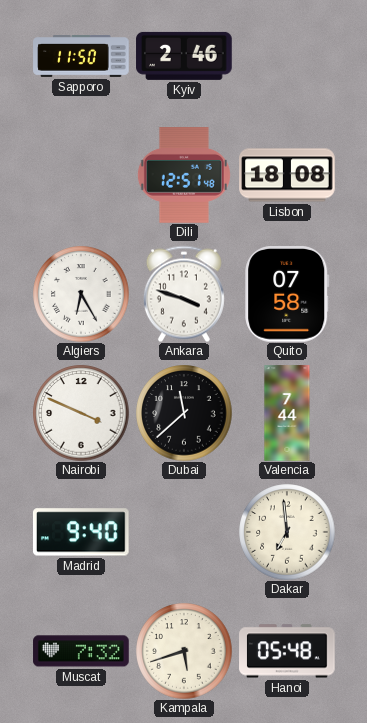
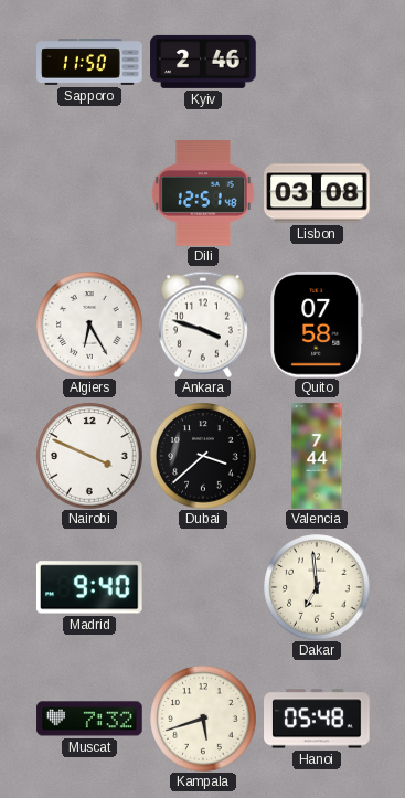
Lisbon: 18:08 -> 03:08
Dubai: 11:38 -> 3:38
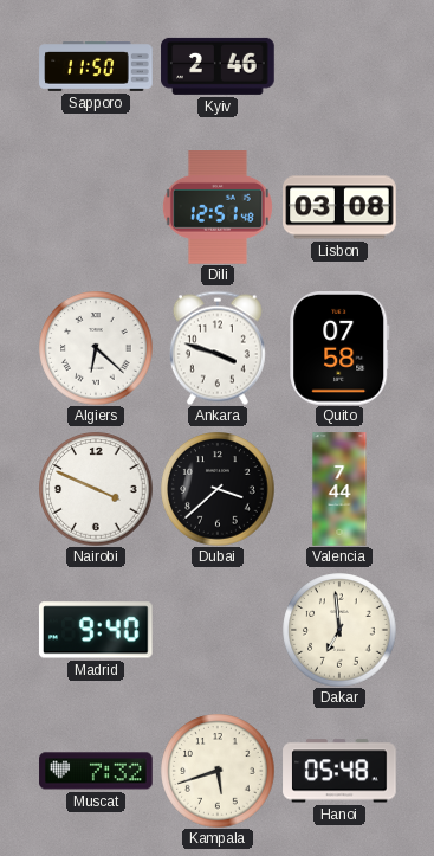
Algiers: 6:25 -> 6:22
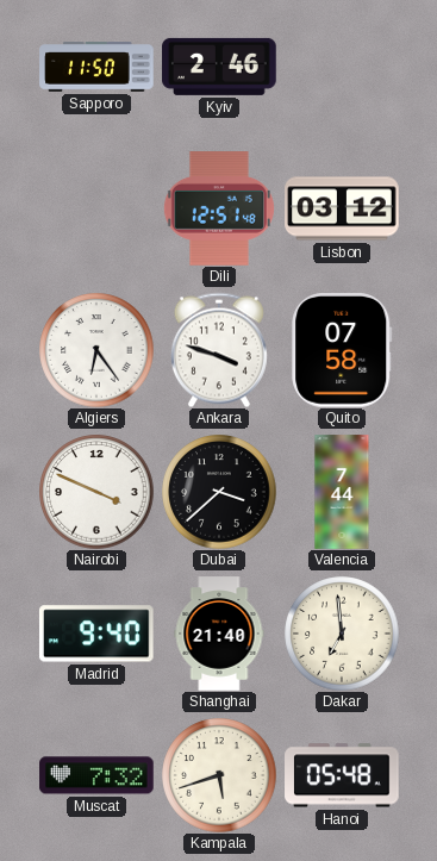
Lisbon: 03:08 -> 03:12
Algiers: 6:22 -> 6:24
Shanghai: none -> 21:40
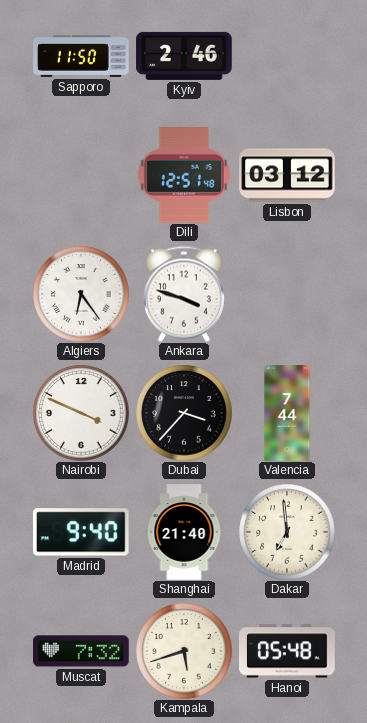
Quito: 07:58 -> none
Dubai: 3:38 -> 3:37
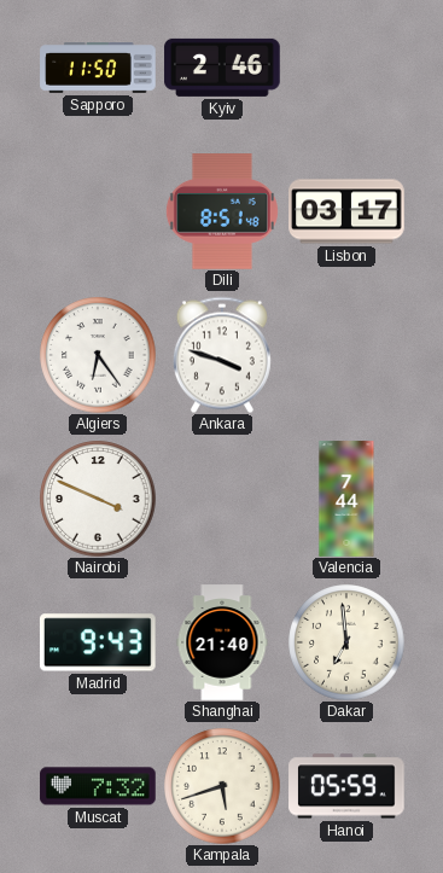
Dili: 12:51 -> 8:51
Lisbon: 03:12 -> 03:17
Dubai: 3:37 -> none
Madrid: 9:40 -> 9:43
Hanoi: 05:48 -> 05:59
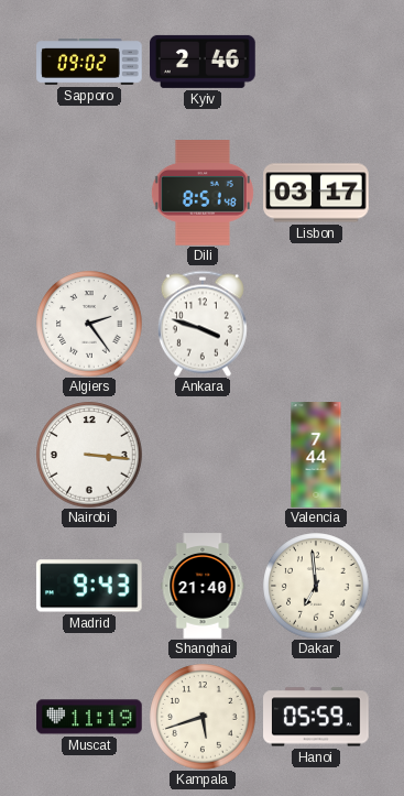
Sapporo: 11:50 -> 09:02
Algiers: 6:24 -> 2:24
Nairobi: 3:49 -> 3:16
Muscat: 7:32 -> 11:19
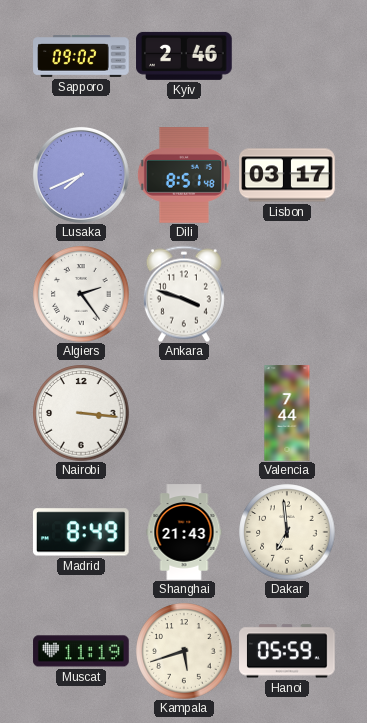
Lusaka: none -> 7:41
Madrid: 9:43 -> 8:49
Shanghai: 21:40 -> 21:43
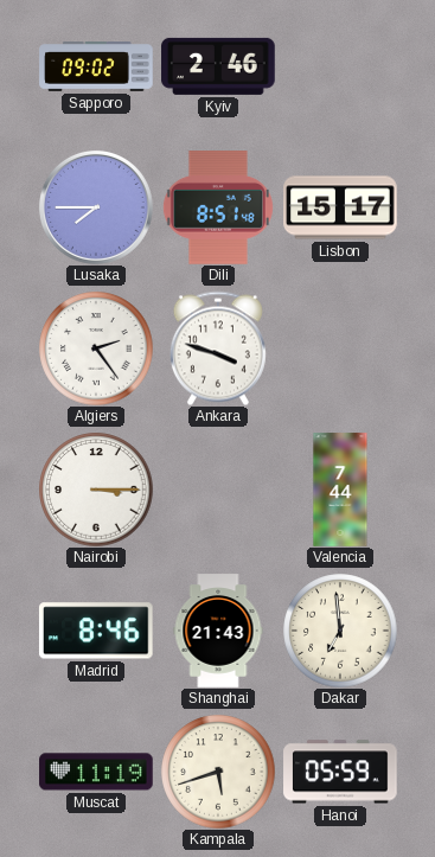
Lusaka: 7:41 -> 7:45
Lisbon: 03:17 -> 15:17
Nairobi: 3:16 -> 3:15
Madrid: 8:49 -> 8:46
